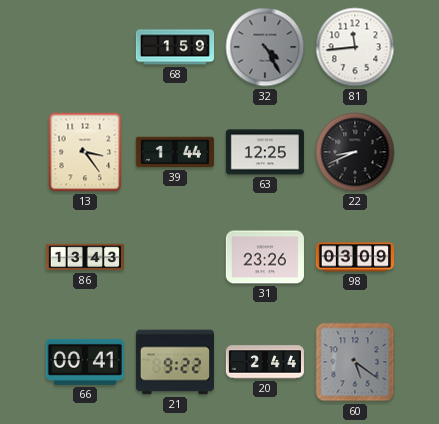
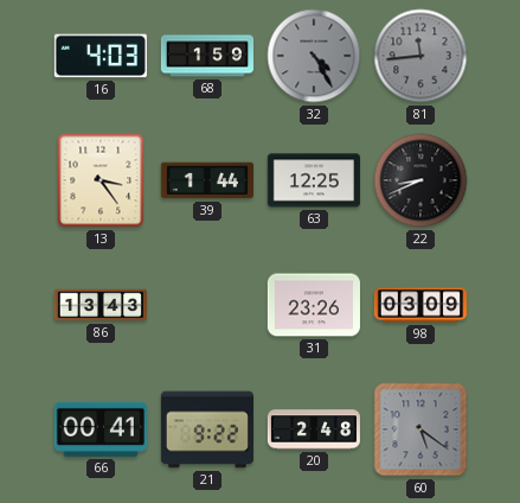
16: none -> 4:03
81 dial: white -> grey
20: 2:44 -> 2:48
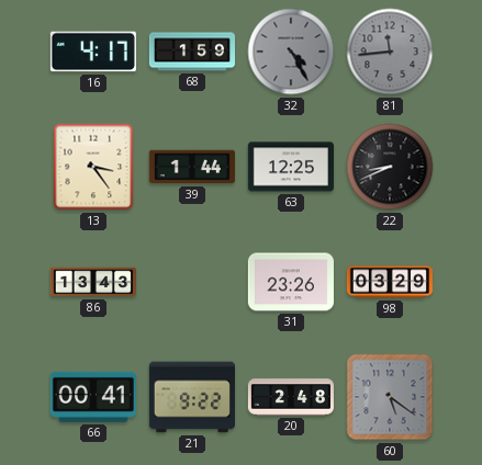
16: 4:03 -> 4:17
98: 03:09 -> 03:29
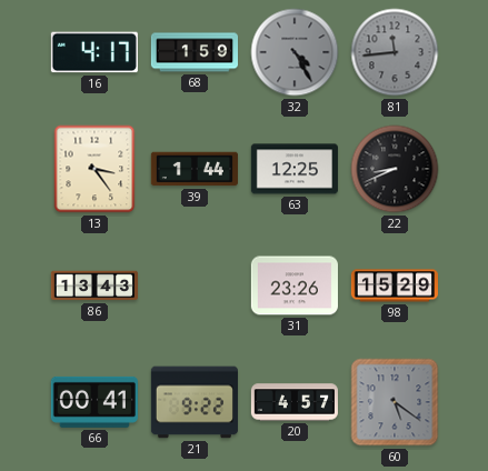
98: 03:29 -> 15:29
20: 2:48 -> 4:57
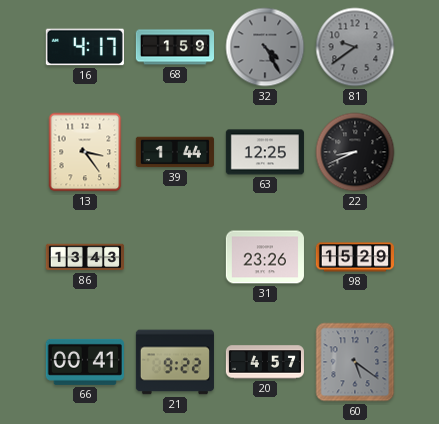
81: 11:44 -> 9:39
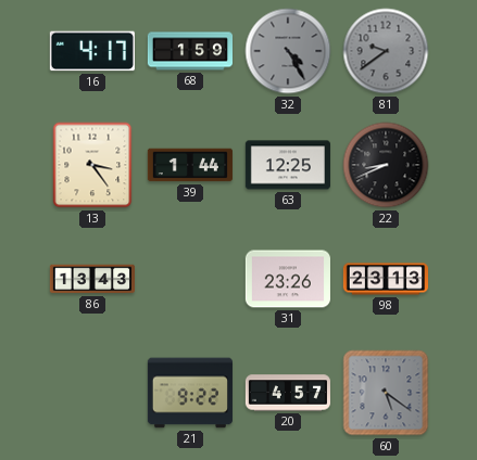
98: 15:29 -> 23:13
66: 00:41 -> none
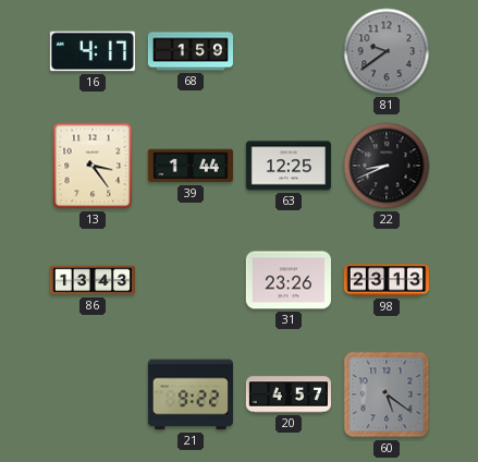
32: 4:25 -> none
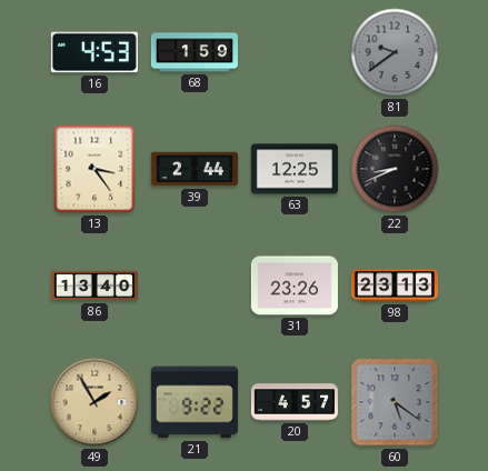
16: 4:17 -> 4:53
39: 1:44 -> 2:44
86: 13:43 -> 13:40
49: none -> 1:55
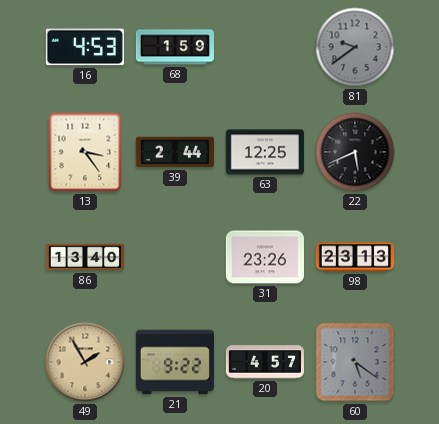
22: 8:41 -> 5:41
